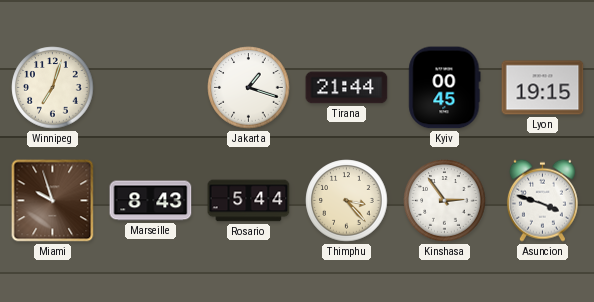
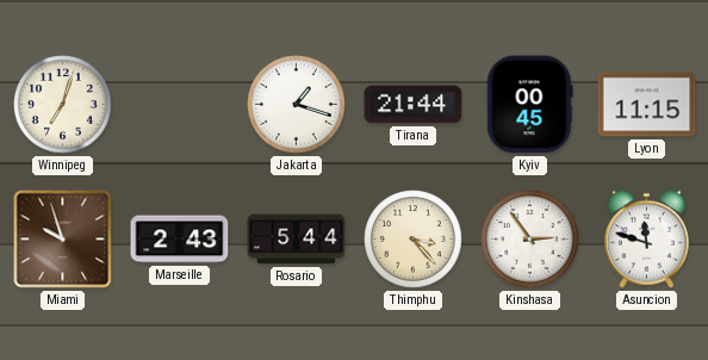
Lyon: 19:15 -> 11:15
Marseille: 8:43 -> 2:43
Asuncion: 3:48 -> 11:48
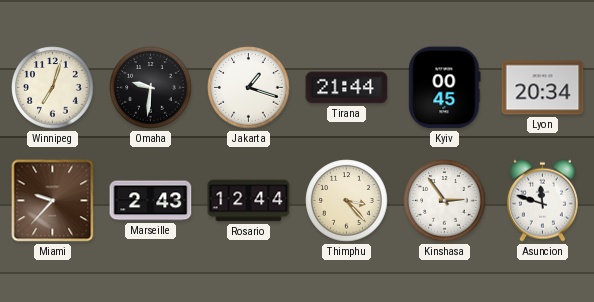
Omaha: none -> 9:31
Lyon: 11:15 -> 20:34
Miami: 9:57 -> 9:37
Rosario: 5:44 -> 12:44
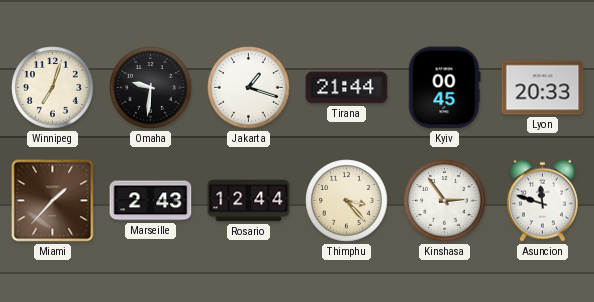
Lyon: 20:34 -> 20:33
Miami: 9:37 -> 1:37
